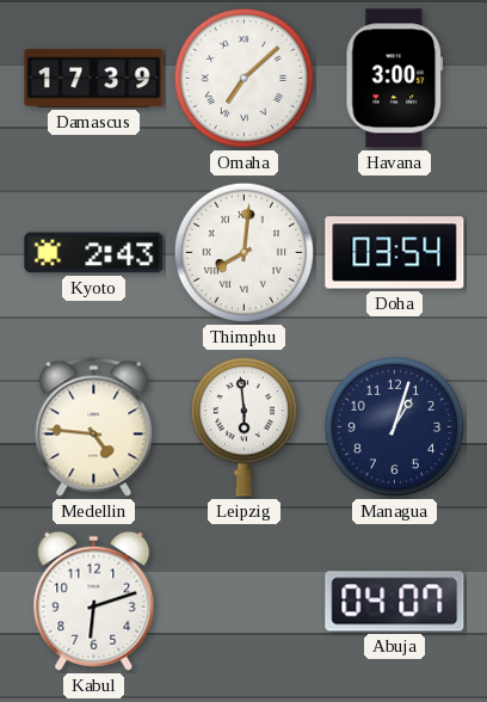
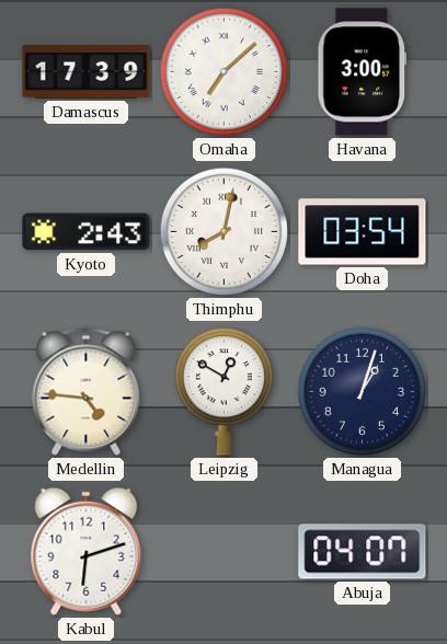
Thimphu: 8:01 -> 8:02
Leipzig: 5:59 -> 12:50
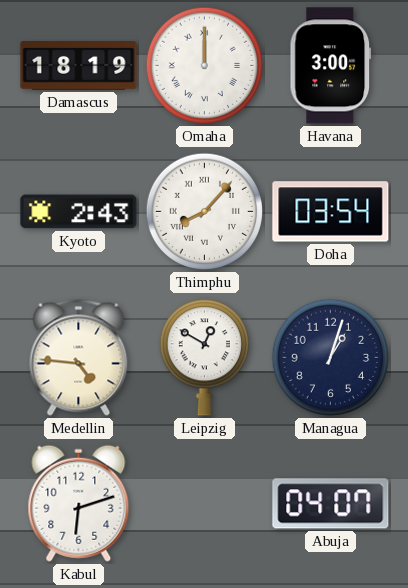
Damascus: 17:39 -> 18:19
Omaha: 7:08 -> 12:00
Thimphu: 8:02 -> 8:07
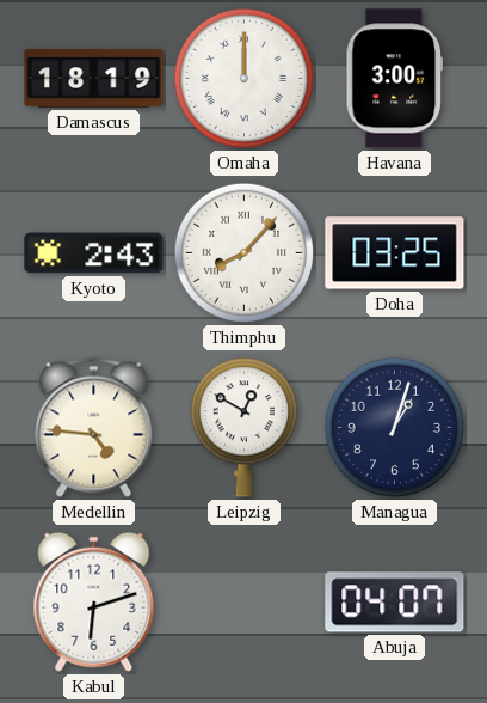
Doha: 03:54 -> 03:25
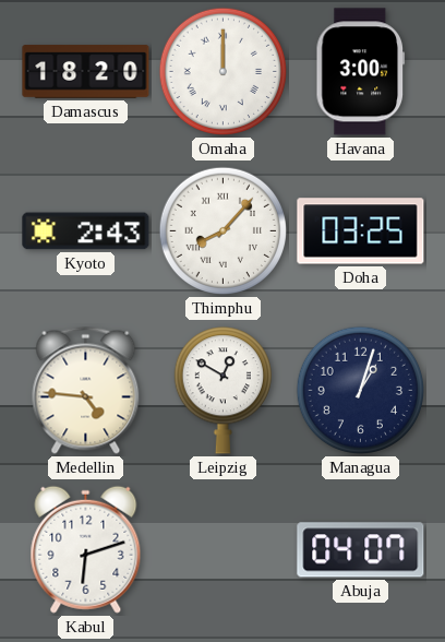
Damascus: 18:19 -> 18:20
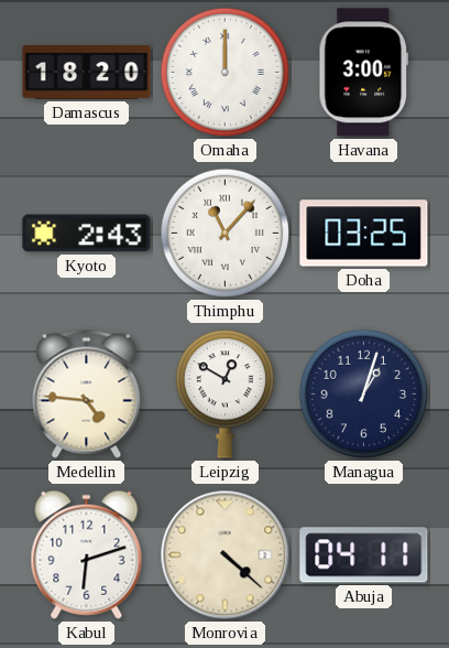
Thimphu: 8:07 -> 11:07
Monrovia: none -> 4:22
Abuja: 04:07 -> 04:11
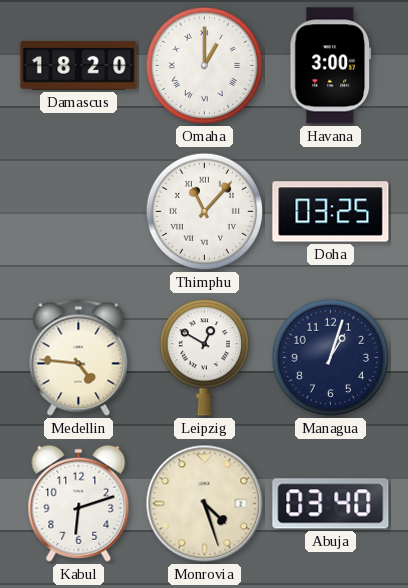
Omaha: 12:00 -> 1:00
Kyoto: 2:43 -> none
Monrovia: 4:22 -> 4:27
Abuja: 04:11 -> 03:40
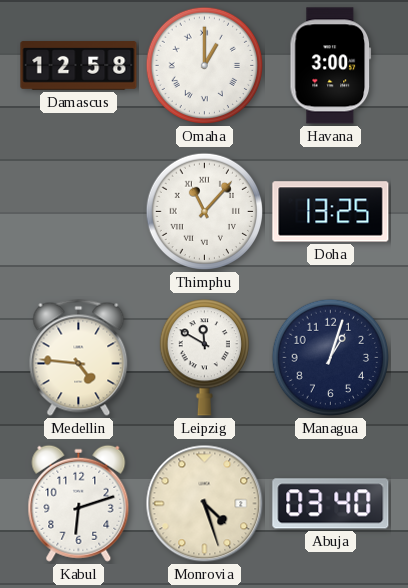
Damascus: 18:20 -> 12:58
Doha: 03:25 -> 13:25
Leipzig: 12:50 -> 11:50
